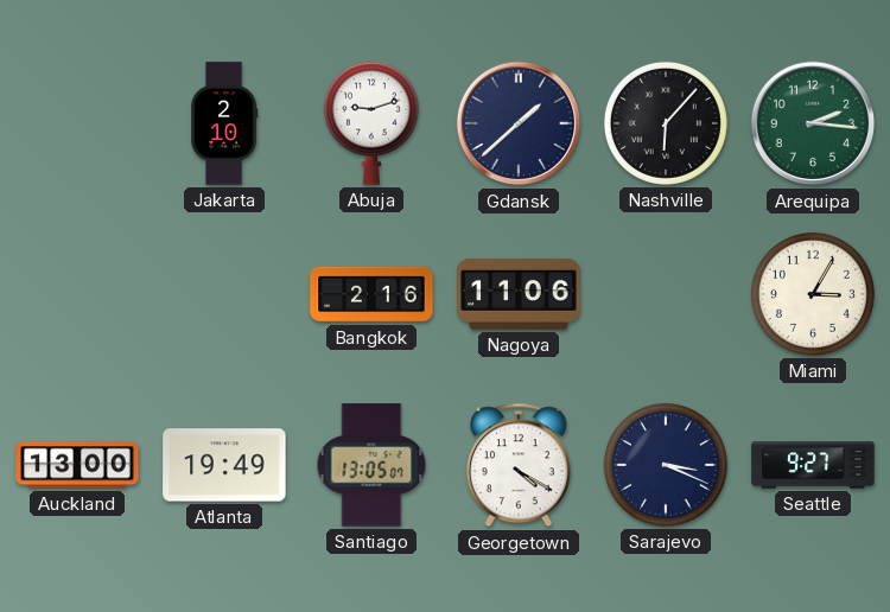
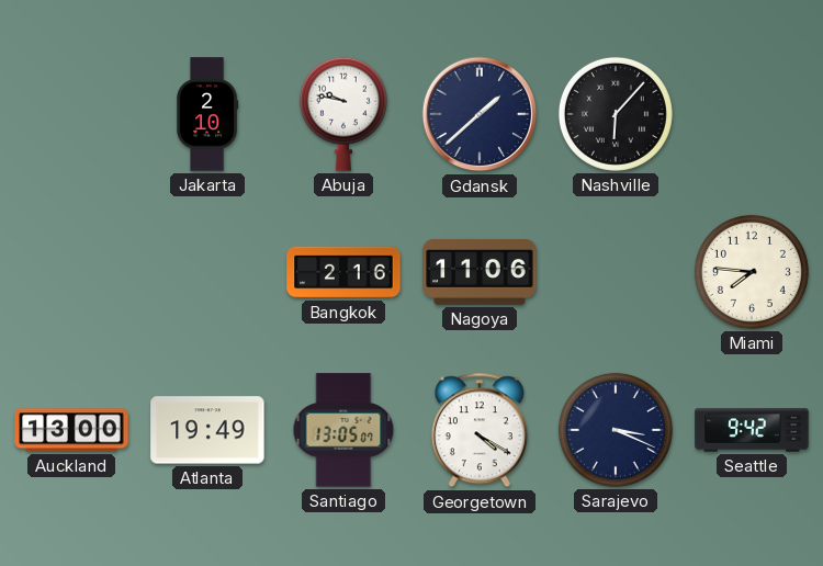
Abuja: 9:12 -> 9:47
Arequipa: 2:16 -> none
Miami: 3:05 -> 7:46
Seattle: 9:27 -> 9:42
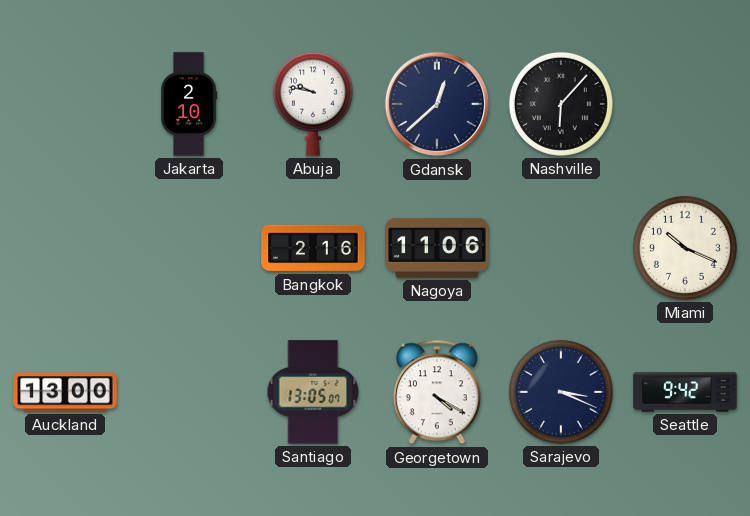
Gdansk: 1:38 -> 12:38
Miami: 7:46 -> 10:19
Atlanta: 19:49 -> none
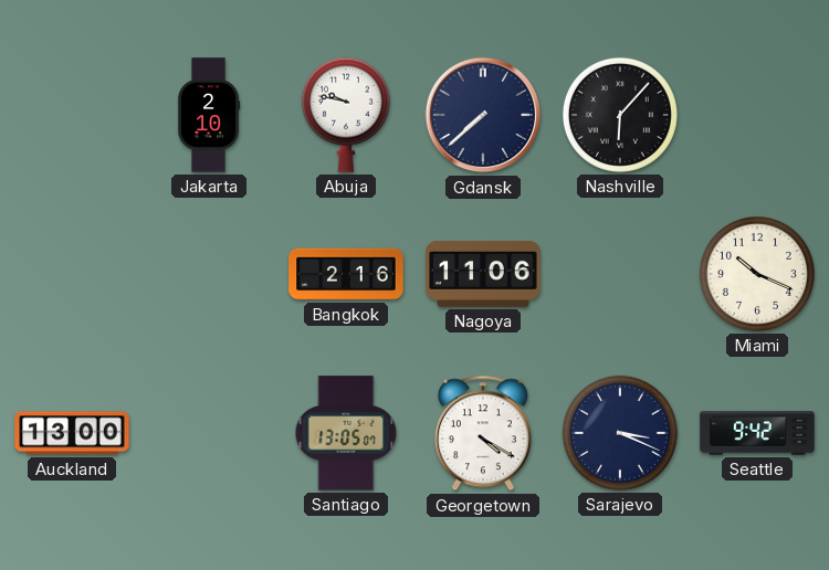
Gdansk: 12:38 -> 7:38
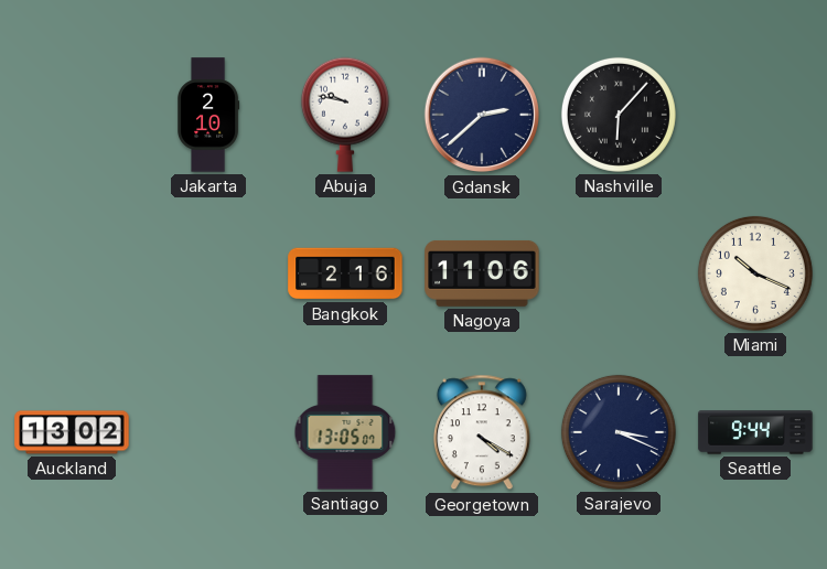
Gdansk: 7:38 -> 2:38
Auckland: 13:00 -> 13:02
Seattle: 9:42 -> 9:44
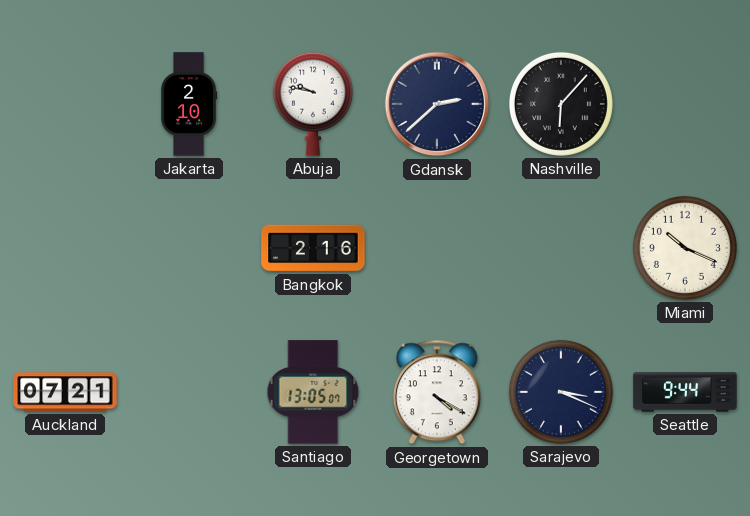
Nagoya: 11:06 -> none
Auckland: 13:02 -> 07:21
